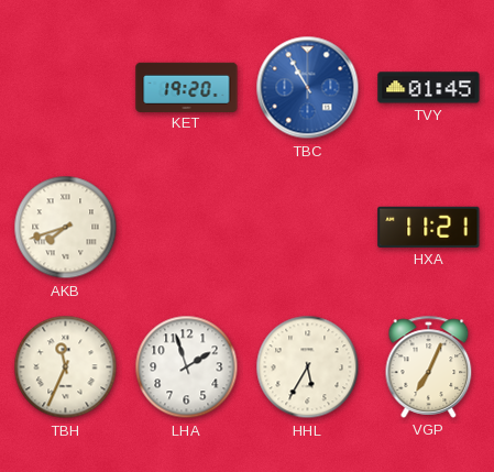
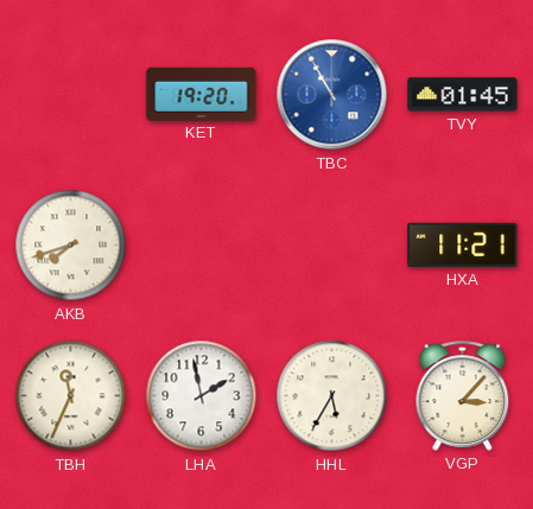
LHA: 1:57 -> 1:58
VGP: 7:04 -> 3:07
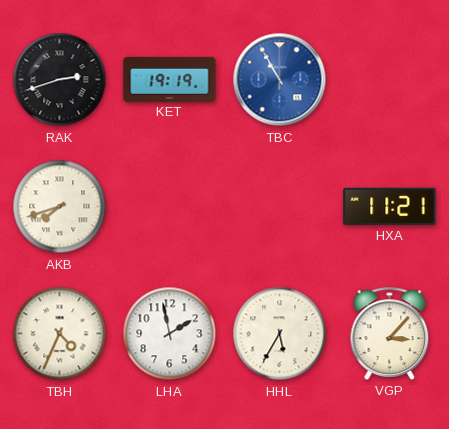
RAK: none -> 2:42
KET: 19:20 -> 19:19
TVY: 01:45 -> none
TBH: 11:34 -> 4:34
